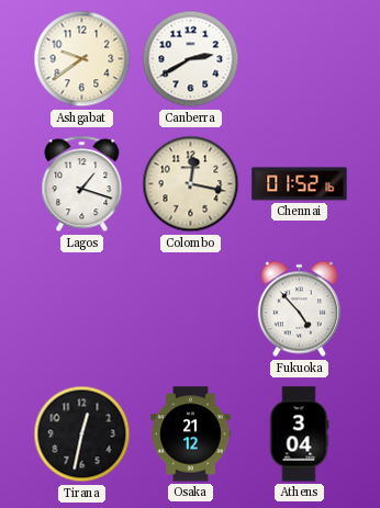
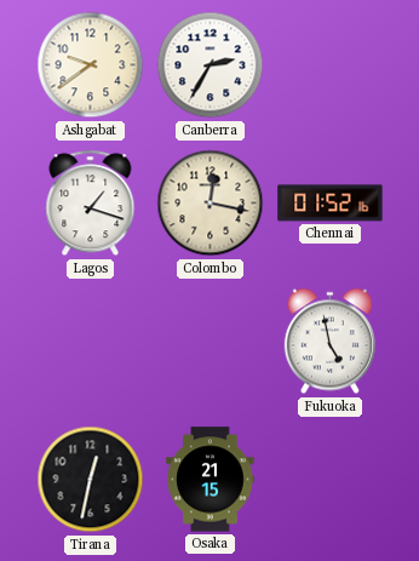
Canberra: 2:40 -> 2:35
Fukuoka: 4:53 -> 4:58
Osaka: 21:12 -> 21:15
Athens: 3:04 -> none
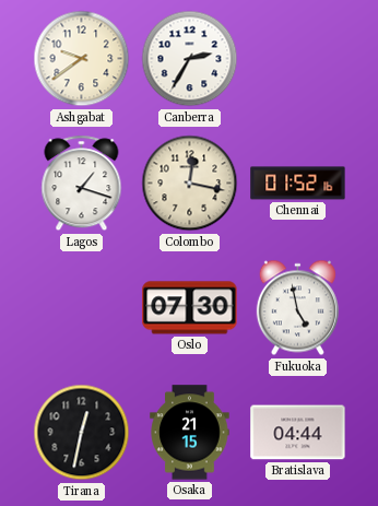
Oslo: none -> 07:30
Bratislava: none -> 04:44
